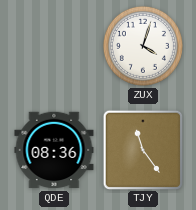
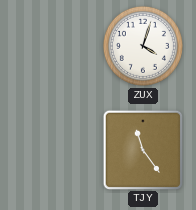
QDE: 08:36 -> none
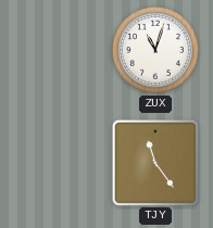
ZUX: 4:03 -> 11:03
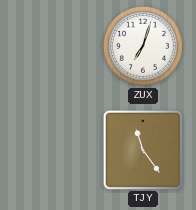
ZUX: 11:03 -> 7:03
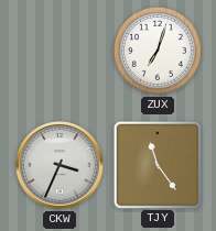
CKW: none -> 3:34
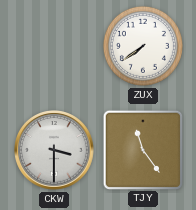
ZUX: 7:03 -> 7:39
CKW: 3:34 -> 3:30
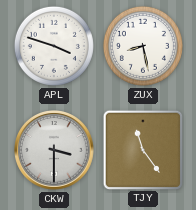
APL: none -> 3:48
ZUX: 7:39 -> 8:28
